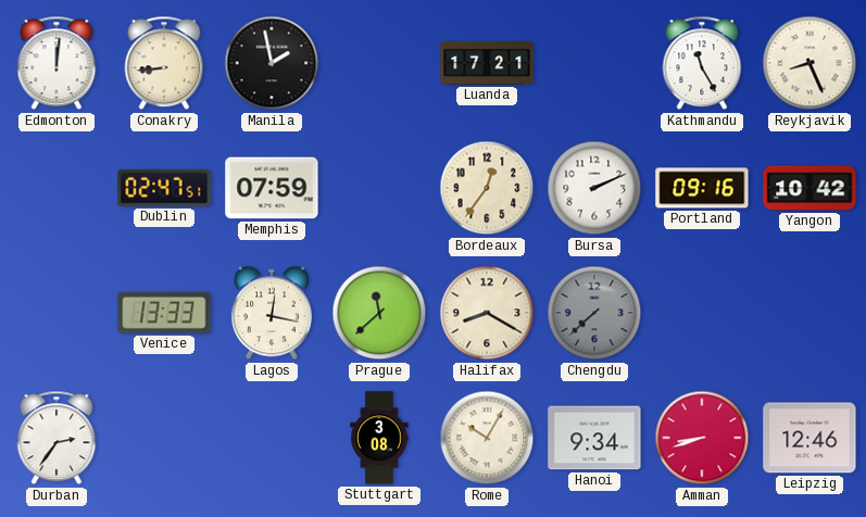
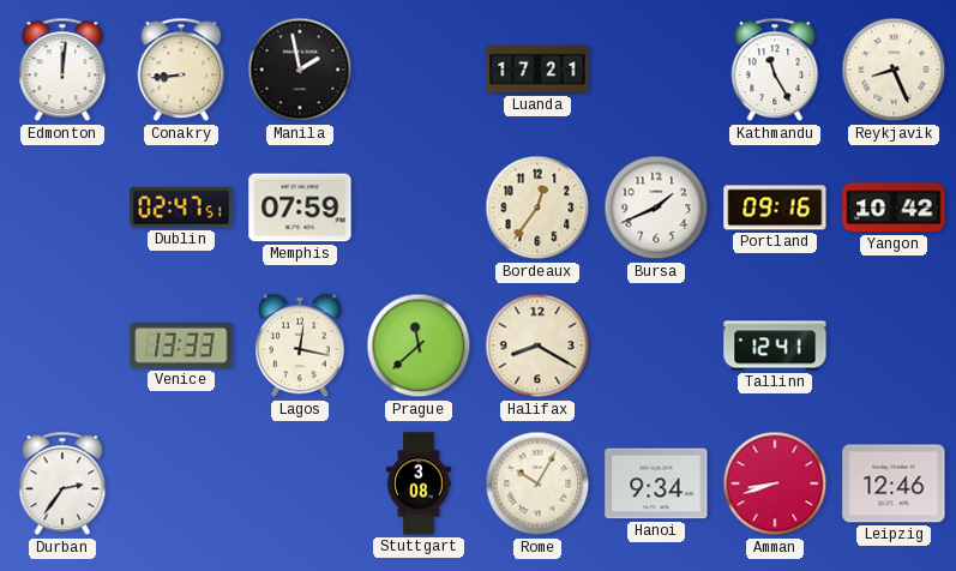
Bursa: 2:11 -> 1:41
Chengdu: 7:38 -> none
Tallinn: none -> 12:41
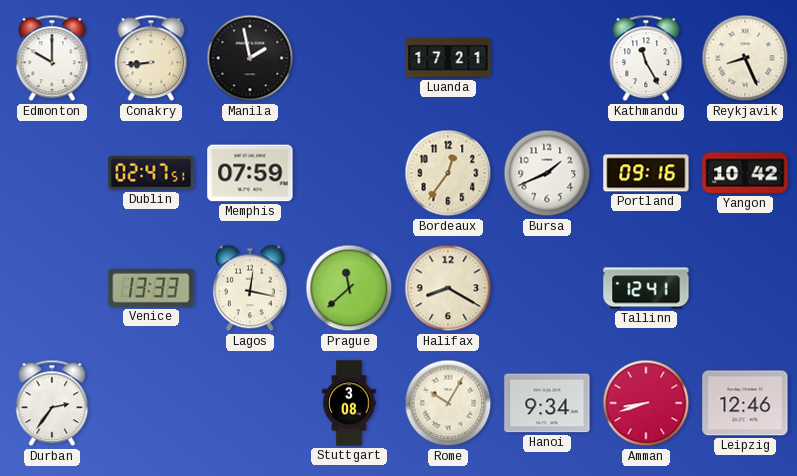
Edmonton: 12:01 -> 10:00
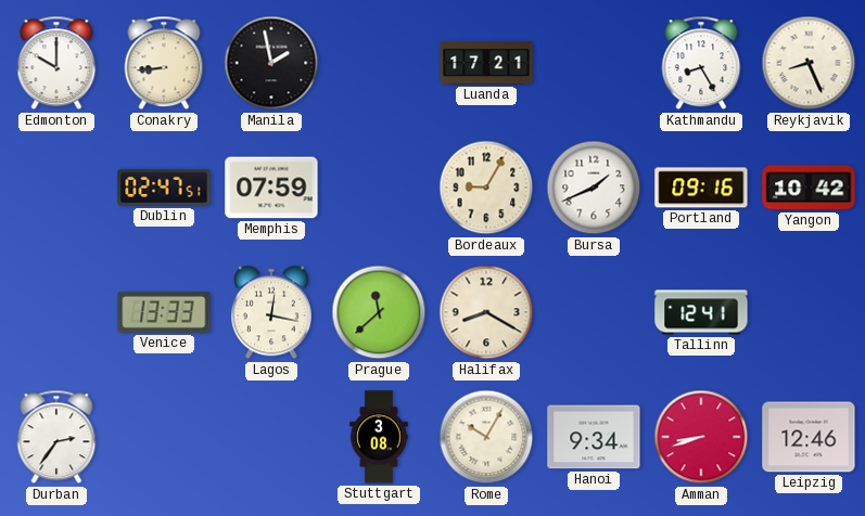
Kathmandu: 11:25 -> 8:25
Bordeaux: 12:36 -> 9:05
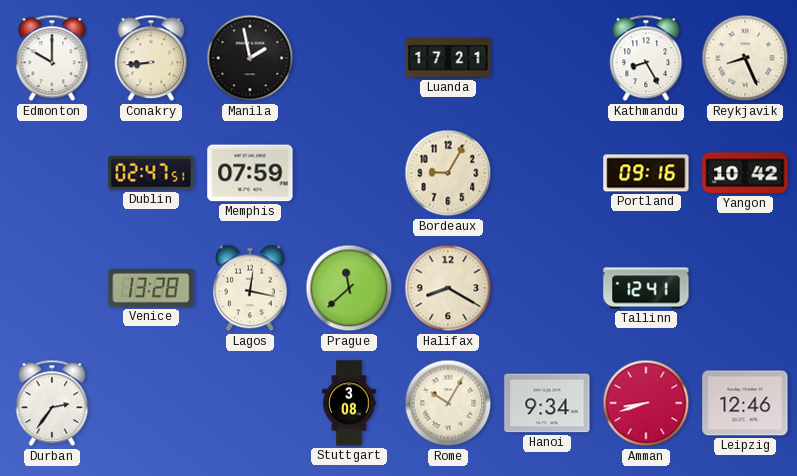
Bursa: 1:41 -> none
Venice: 13:33 -> 13:28
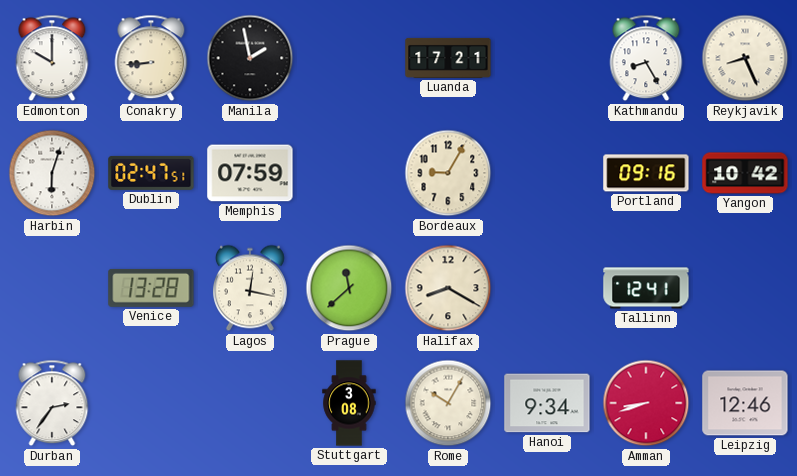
Harbin: none -> 6:03
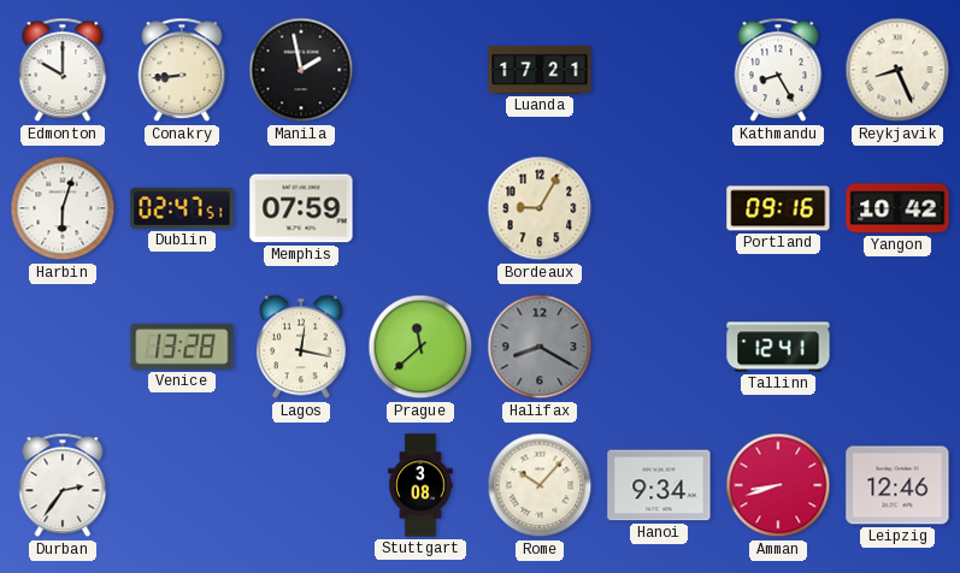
Halifax dial: cream -> grey
Rome: 10:05 -> 10:07
